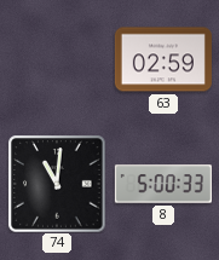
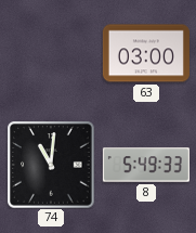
63: 02:59 -> 03:00
8: 5:00 -> 5:49
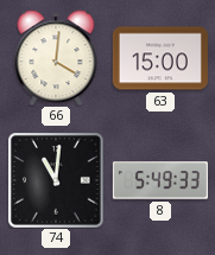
66: none -> 4:01
63: 03:00 -> 15:00
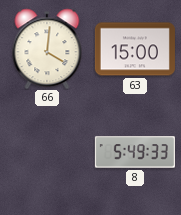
74: 11:01 -> none
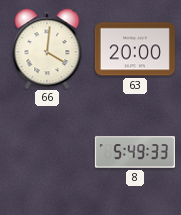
63: 15:00 -> 20:00
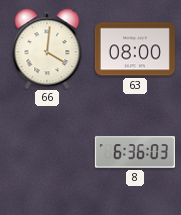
63: 20:00 -> 08:00
8: 5:49 -> 6:36
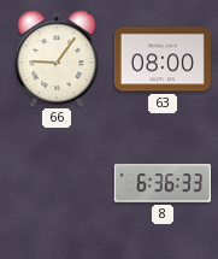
66: 4:01 -> 9:06
8: 6:36:03 -> 6:36:33
